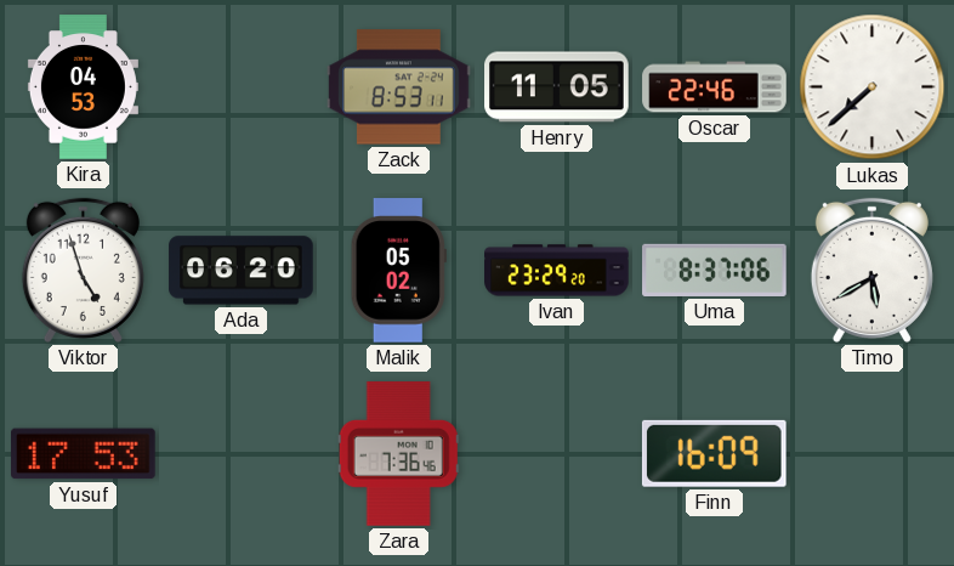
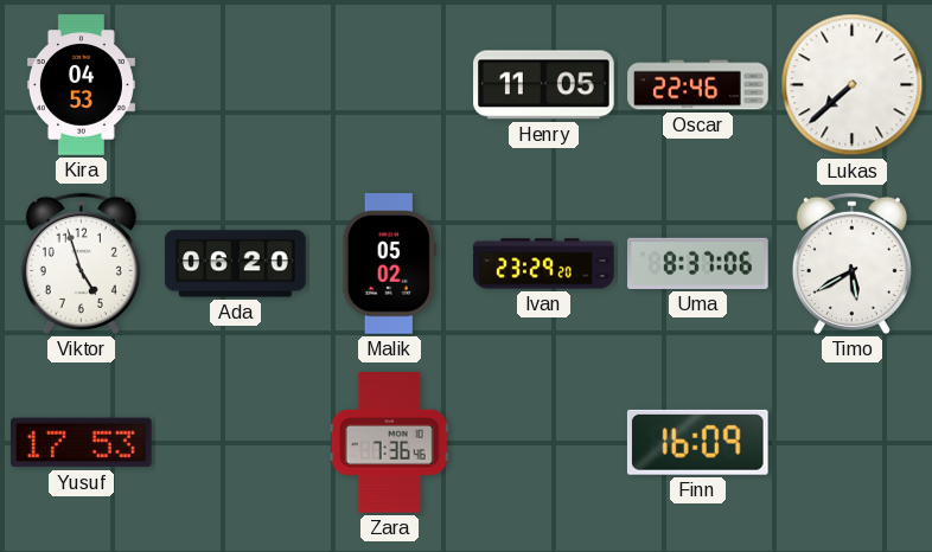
Zack: 8:53 -> none
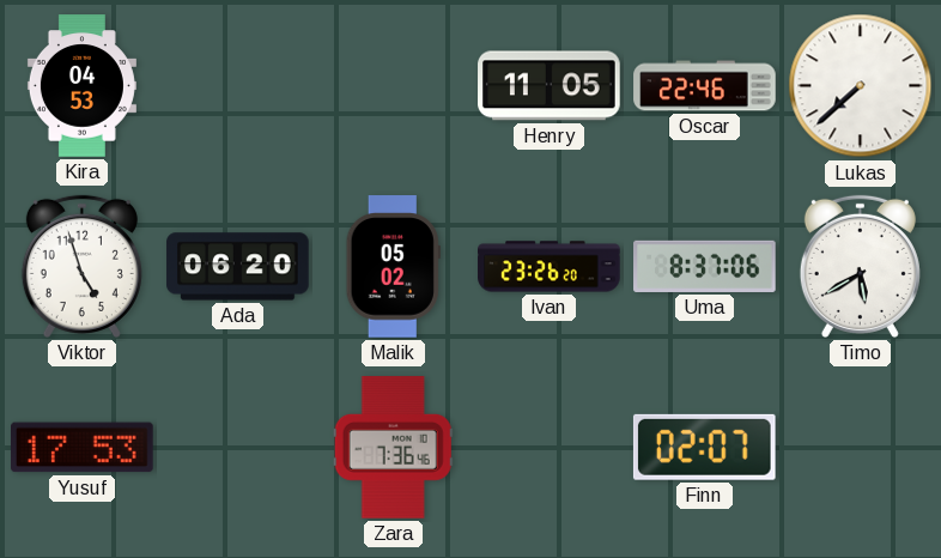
Ivan: 23:29 -> 23:26
Finn: 16:09 -> 02:07
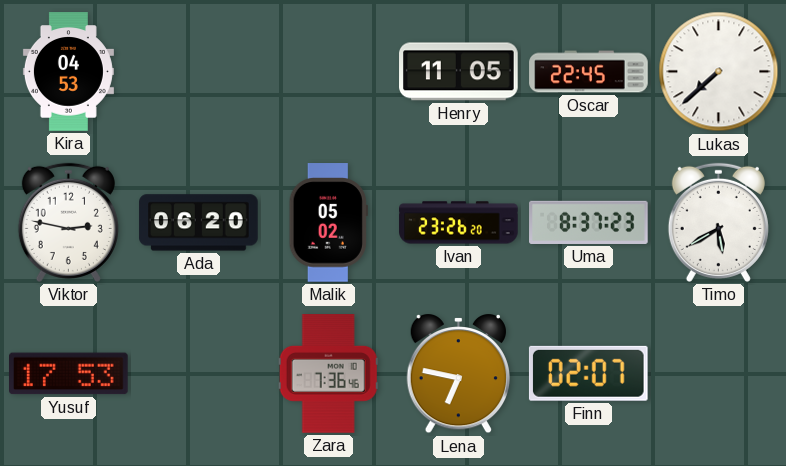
Oscar: 22:46 -> 22:45
Viktor: 4:57 -> 2:47
Uma: 8:37:06 -> 8:37:23
Lena: none -> 6:47
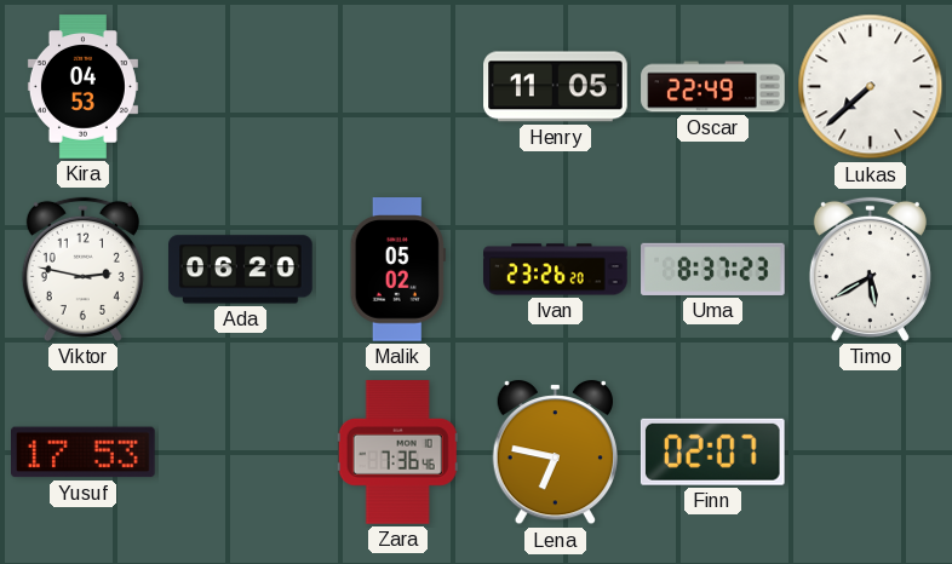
Oscar: 22:45 -> 22:49
